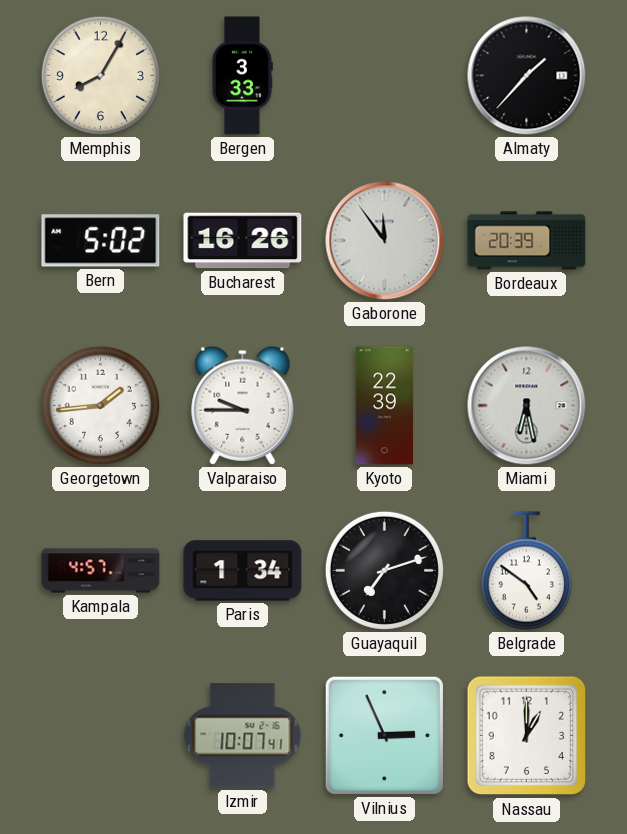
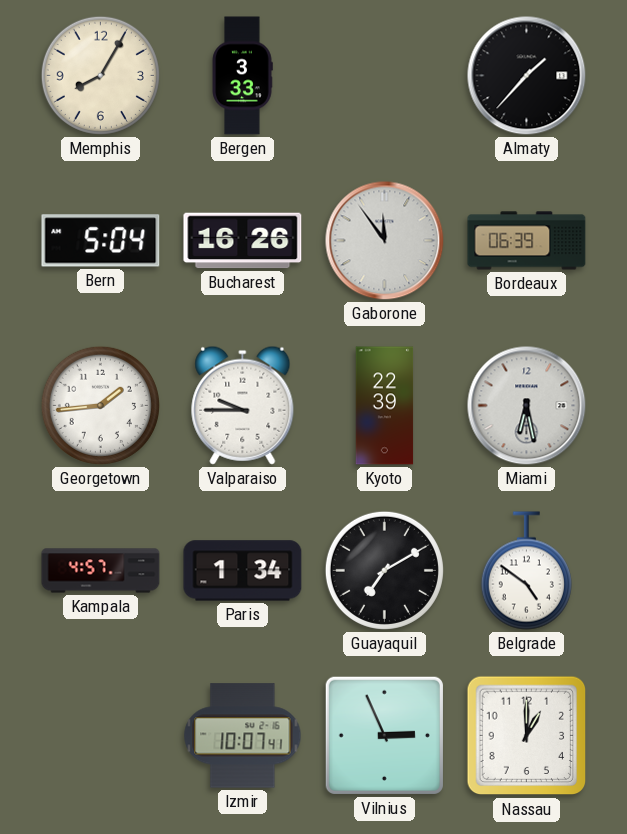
Bern: 5:02 -> 5:04
Bordeaux: 20:39 -> 06:39
Guayaquil: 7:12 -> 7:10
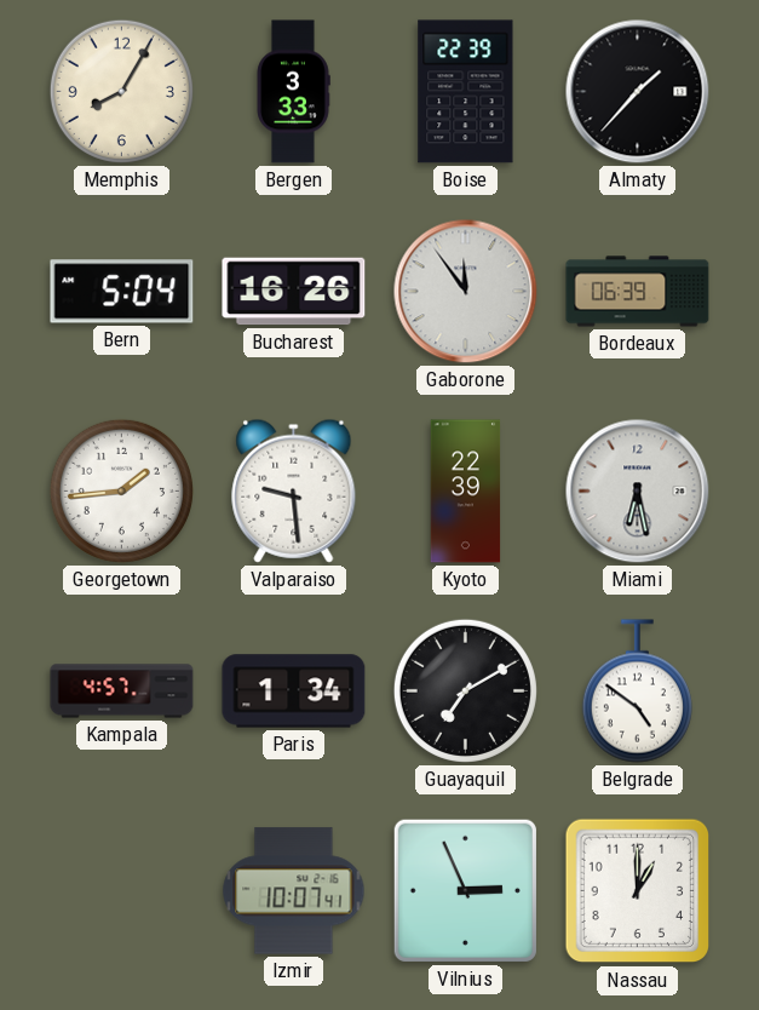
Boise: none -> 22:39
Valparaiso: 9:45 -> 9:29
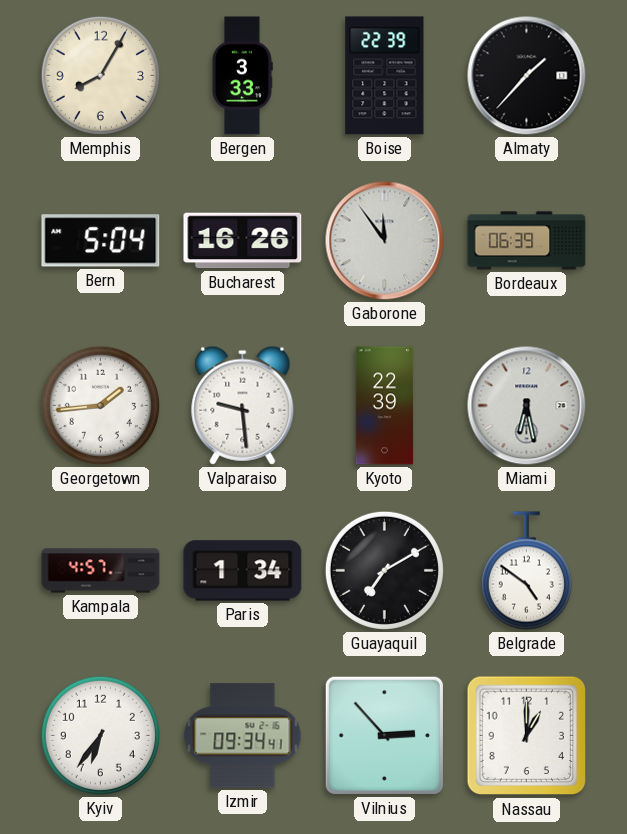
Kyiv: none -> 6:36
Izmir: 10:07 -> 09:34
Vilnius: 2:56 -> 2:53
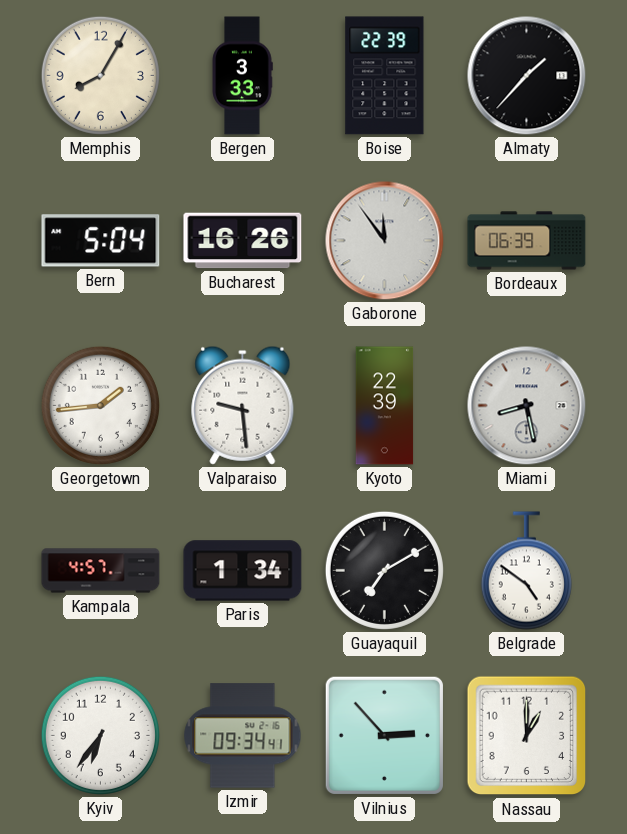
Miami: 6:28 -> 8:28
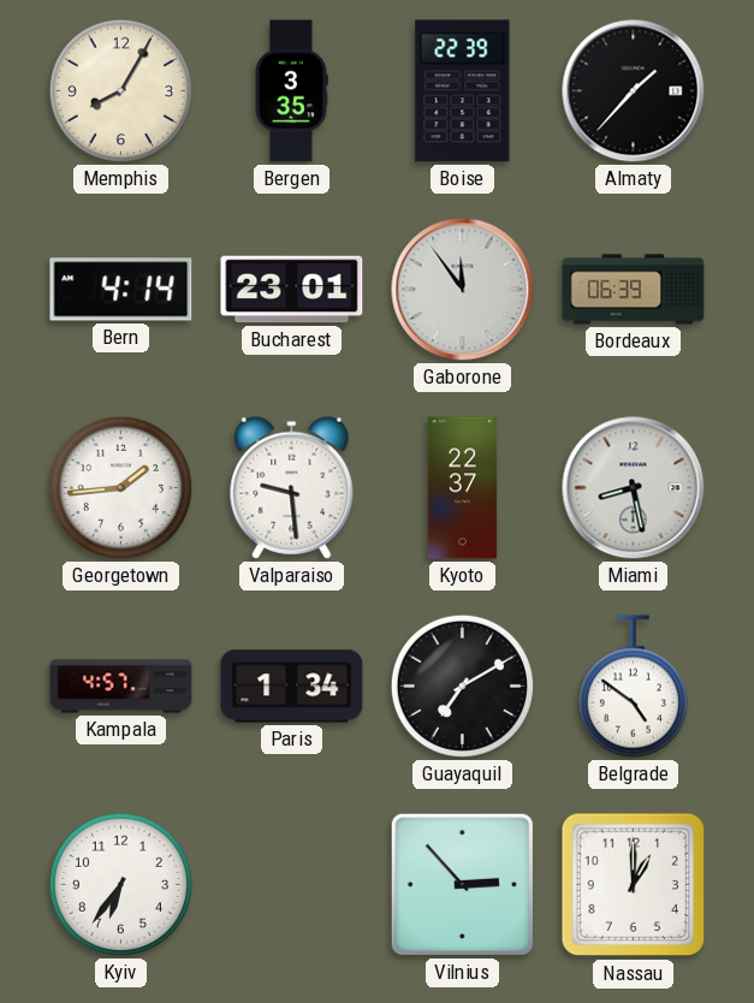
Bergen: 3:33 -> 3:35
Bern: 5:04 -> 4:14
Bucharest: 16:26 -> 23:01
Kyoto: 22:39 -> 22:37
Izmir: 09:34 -> none
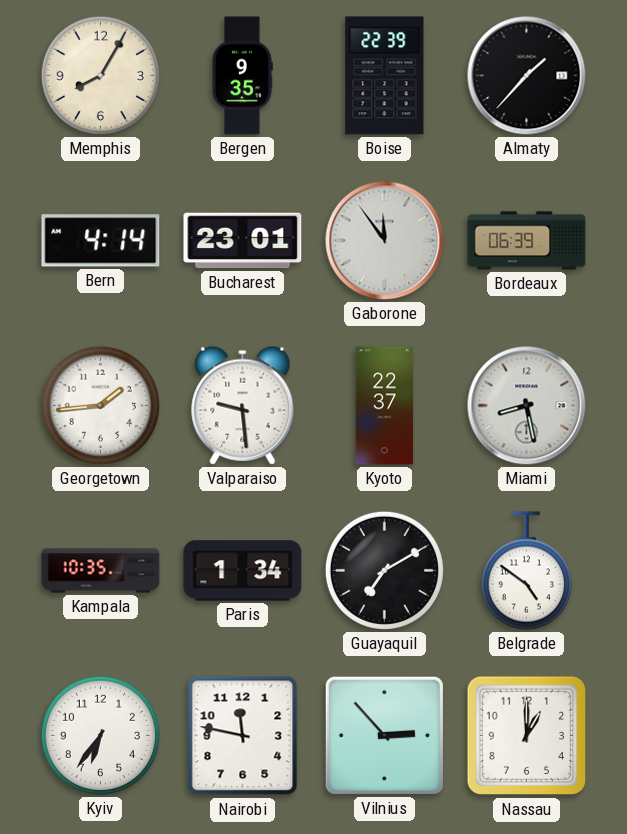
Bergen: 3:35 -> 9:35
Kampala: 4:57 -> 10:35
Nairobi: none -> 11:47
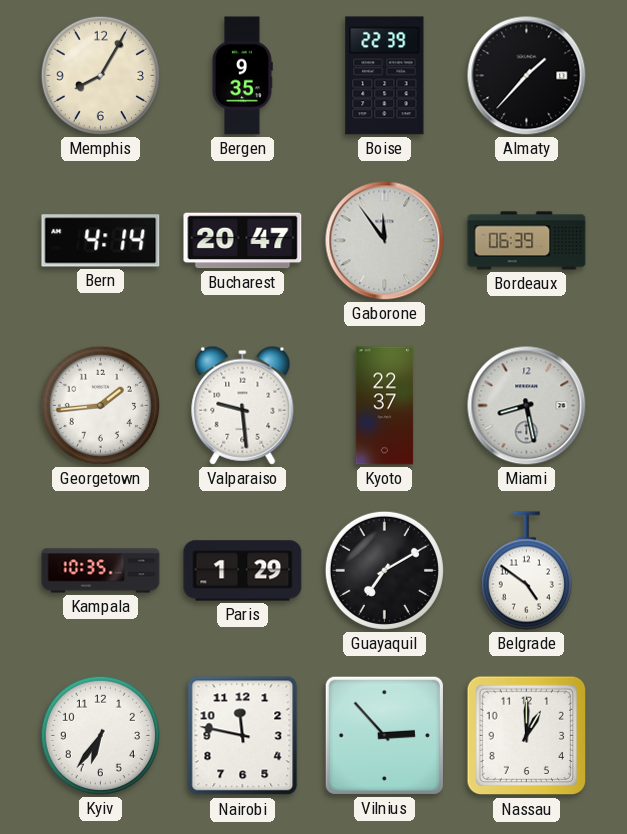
Bucharest: 23:01 -> 20:47
Paris: 1:34 -> 1:29
